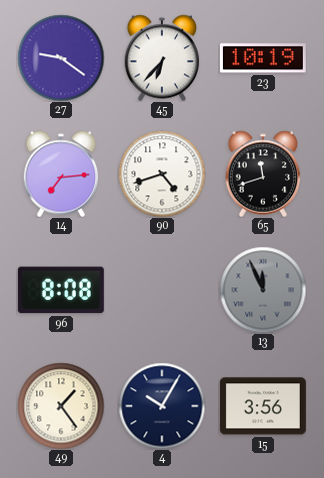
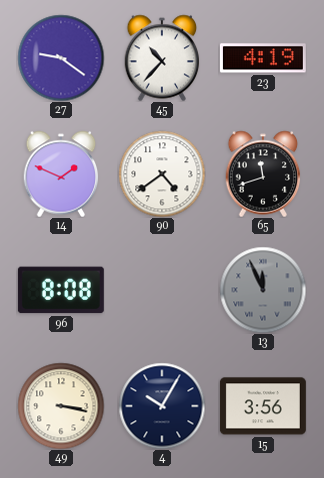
45: 6:37 -> 10:37
23: 10:19 -> 4:19
14: 7:14 -> 1:49
90: 4:42 -> 4:39
49: 1:24 -> 3:17
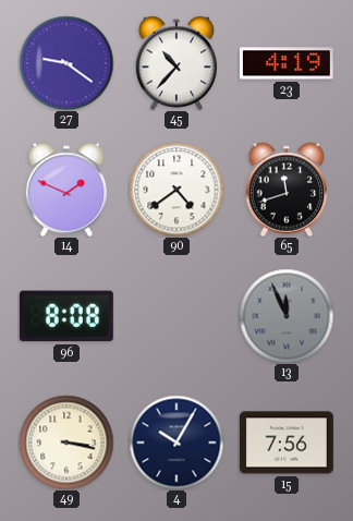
15: 3:56 -> 7:56
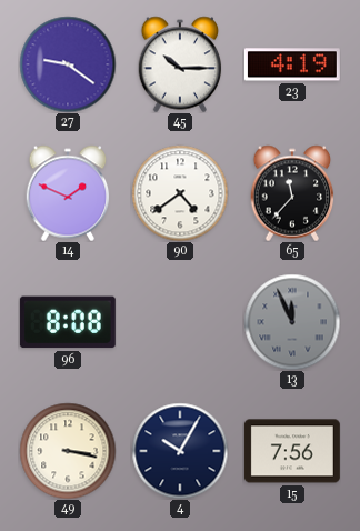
45: 10:37 -> 10:15
65: 11:42 -> 11:37
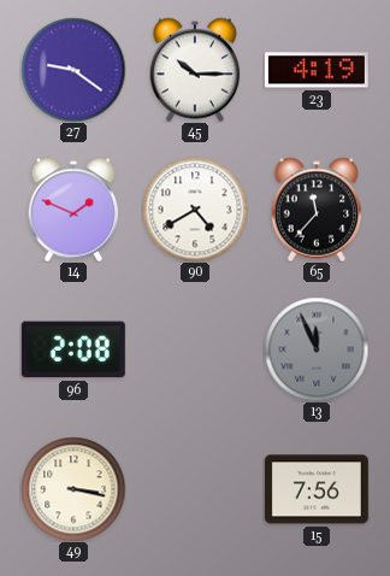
90: 4:39 -> 4:40
96: 8:08 -> 2:08
4: 10:05 -> none
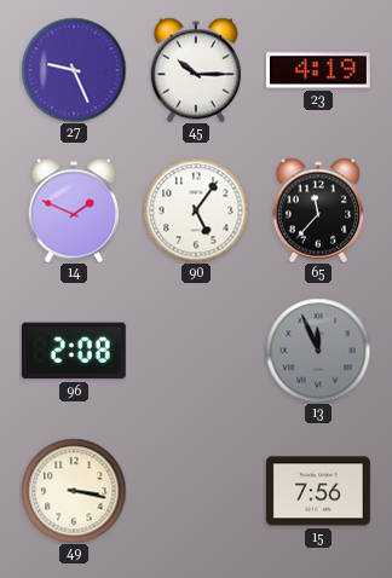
27: 9:21 -> 9:26
90: 4:40 -> 5:06
